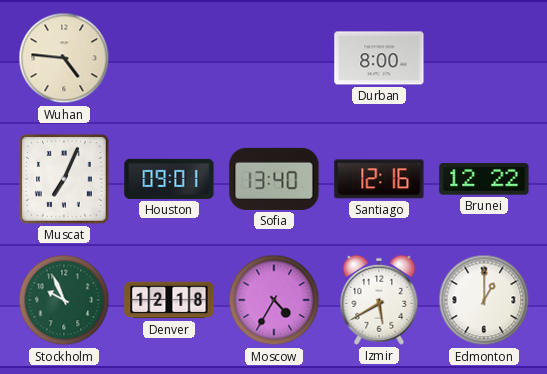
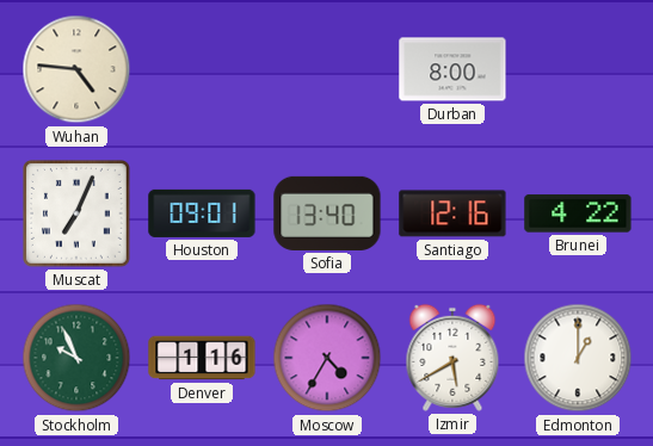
Brunei: 12:22 -> 4:22
Denver: 12:18 -> 1:16
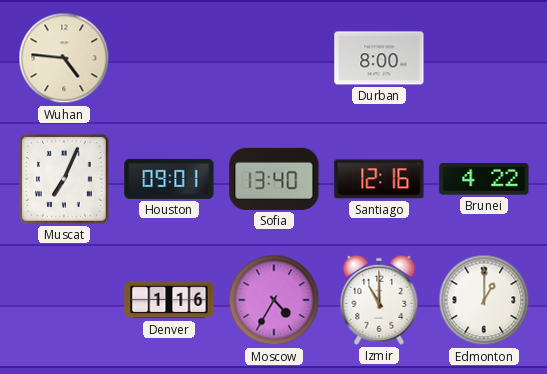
Stockholm: 9:56 -> none
Izmir: 5:40 -> 11:00
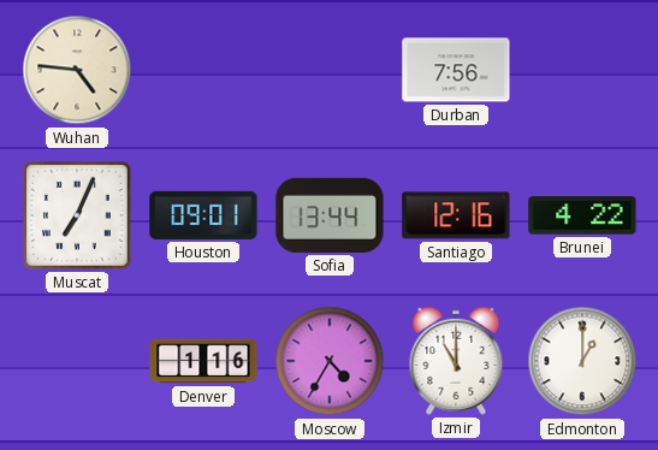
Durban: 8:00 -> 7:56
Sofia: 13:40 -> 13:44
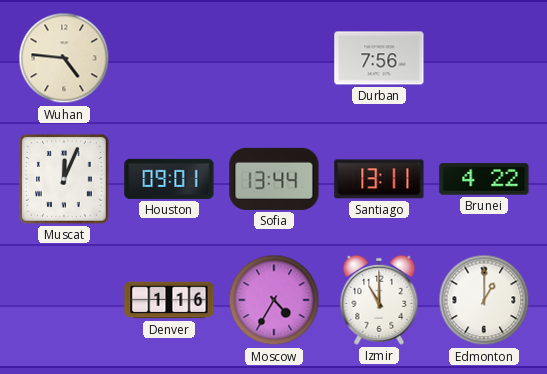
Muscat: 7:04 -> 12:04
Santiago: 12:16 -> 13:11
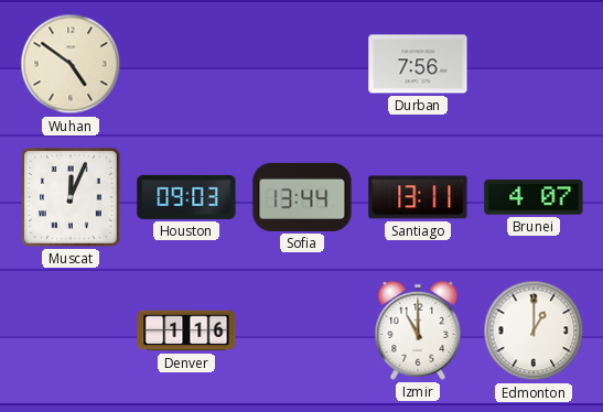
Wuhan: 4:46 -> 4:51
Houston: 09:01 -> 09:03
Brunei: 4:22 -> 4:07
Moscow: 4:35 -> none
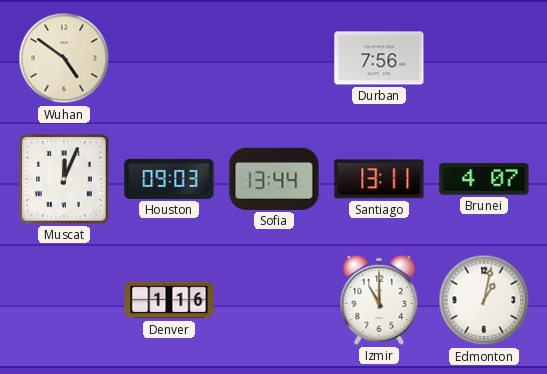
Edmonton: 1:00 -> 1:02
